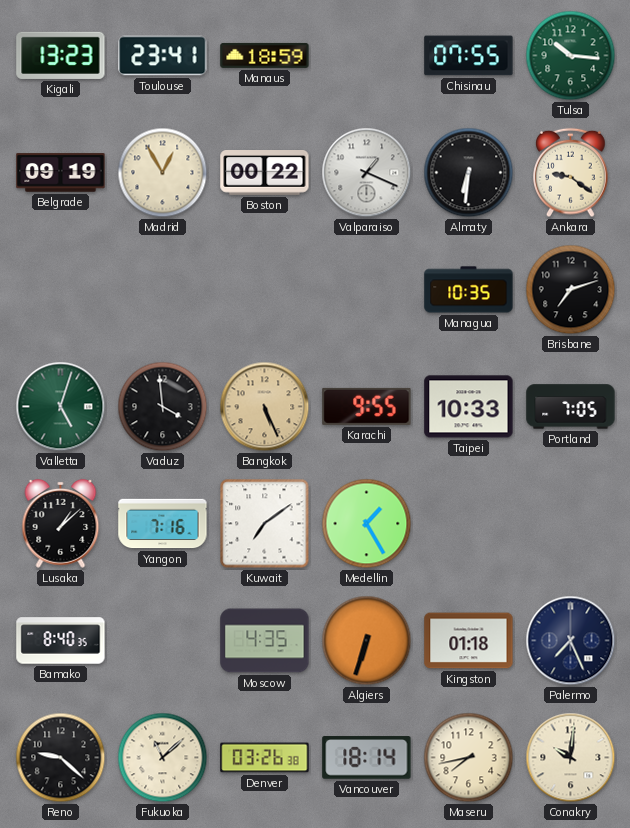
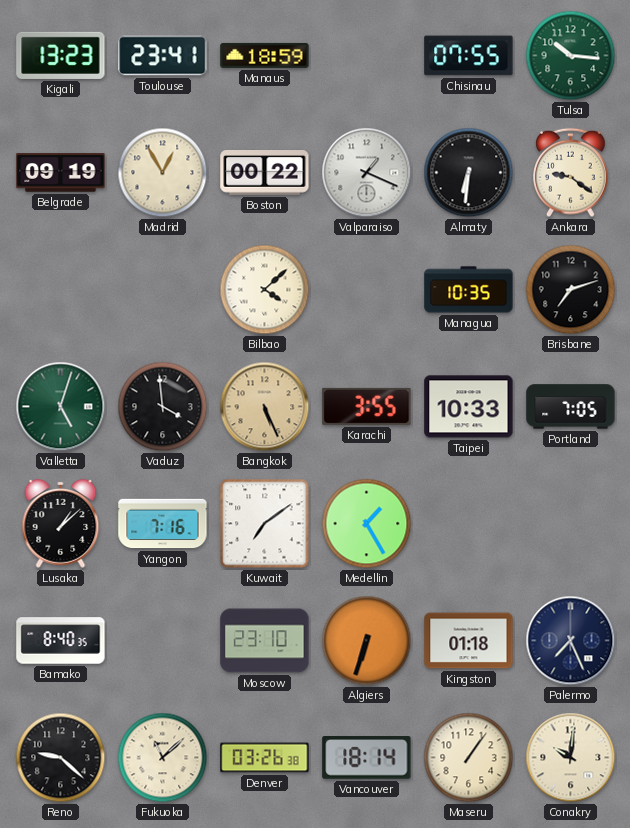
Bilbao: none -> 4:08
Karachi: 9:55 -> 3:55
Moscow: 4:35 -> 23:10
Maseru: 7:43 -> 1:06
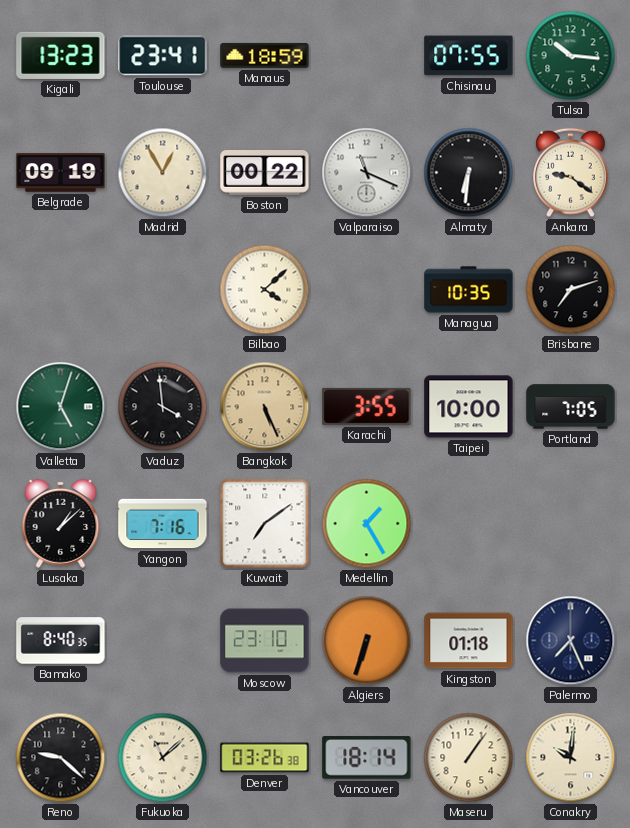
Valparaiso: 1:19 -> 11:19
Taipei: 10:33 -> 10:00
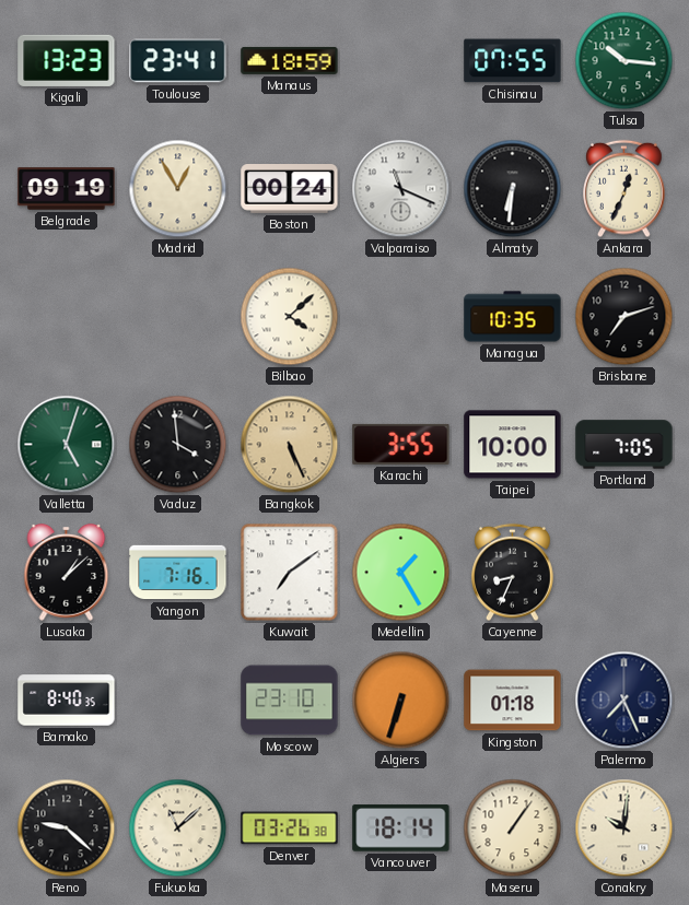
Boston: 00:22 -> 00:24
Ankara: 9:21 -> 12:34
Cayenne: none -> 8:34
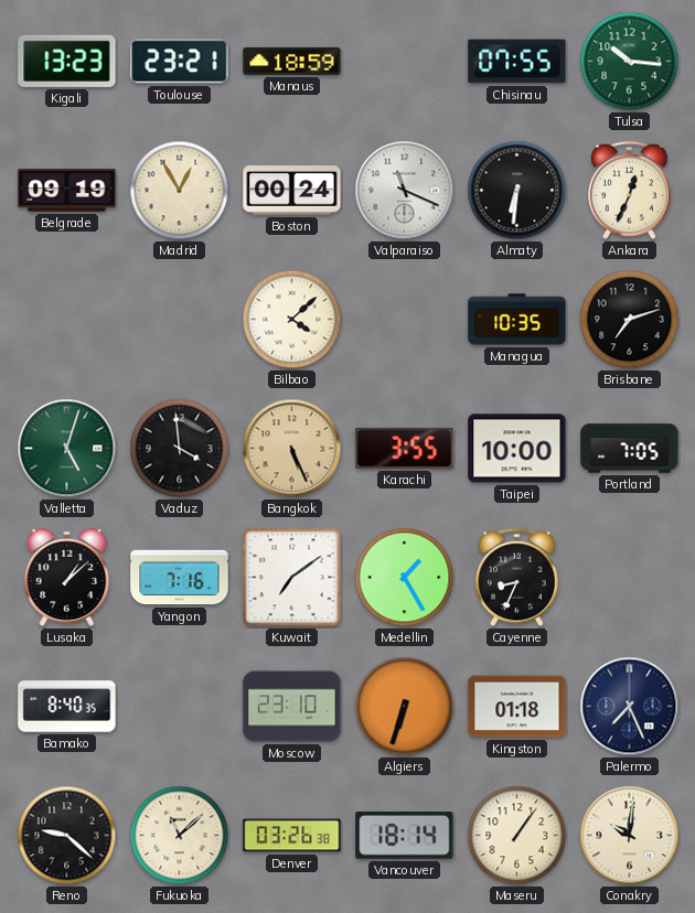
Toulouse: 23:41 -> 23:21
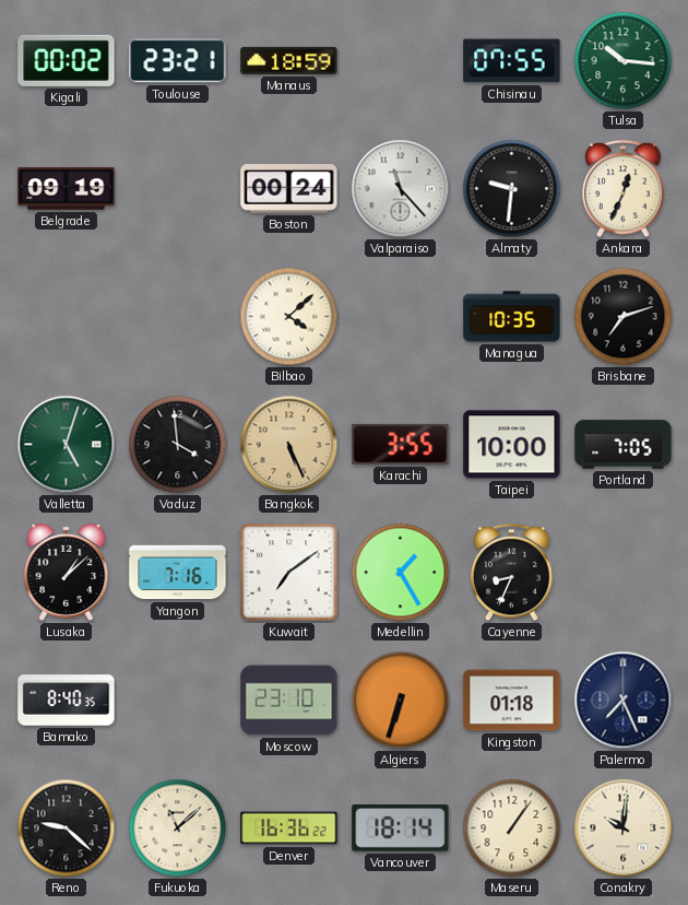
Kigali: 13:23 -> 00:02
Madrid: 12:55 -> none
Valparaiso: 11:19 -> 11:23
Almaty: 6:31 -> 9:31
Denver: 03:26 -> 16:36
